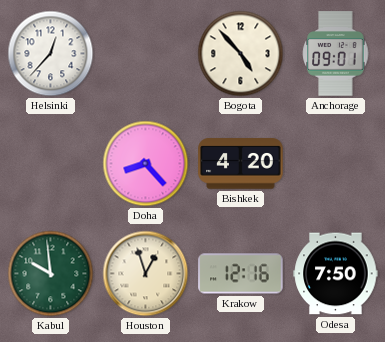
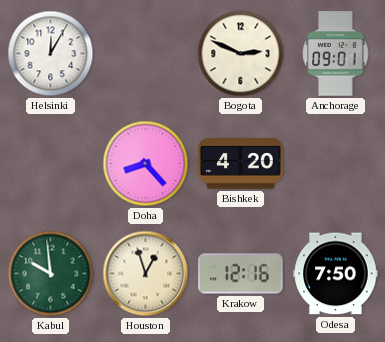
Helsinki: 12:37 -> 12:05
Bogota: 4:53 -> 2:49
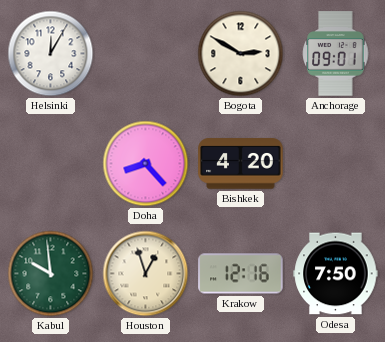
Bogota: 2:49 -> 2:50
